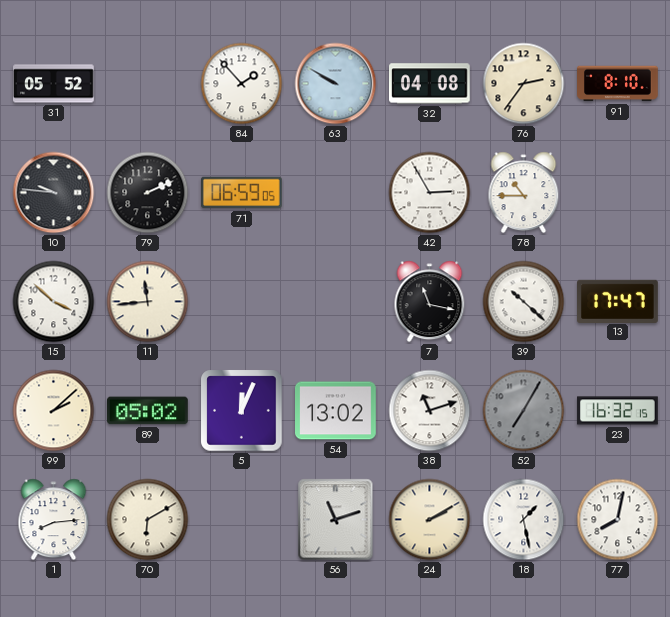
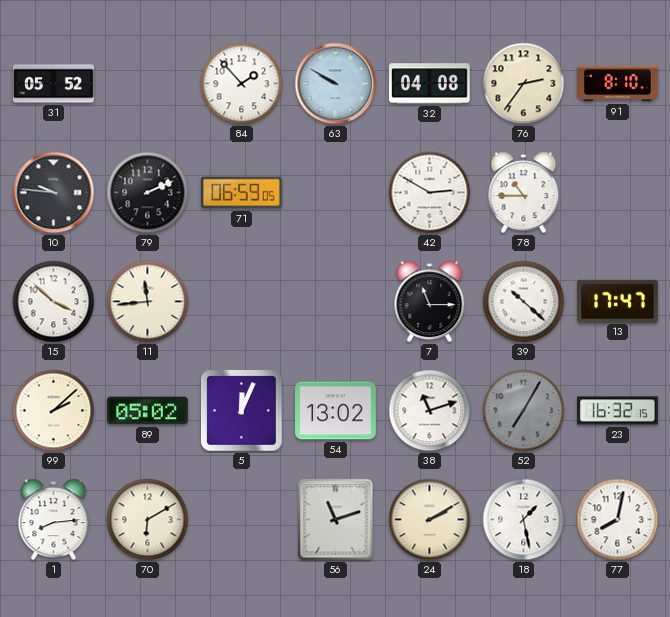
42: 2:55 -> 2:50
7: 11:17 -> 11:15
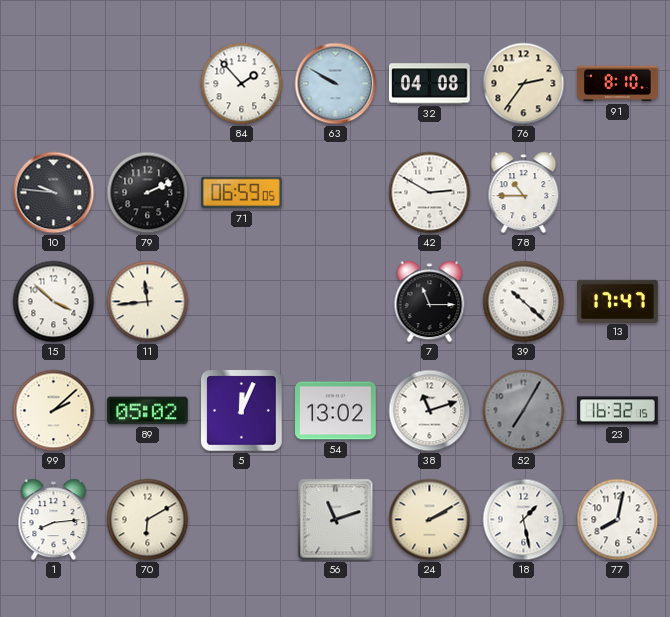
31: 05:52 -> none
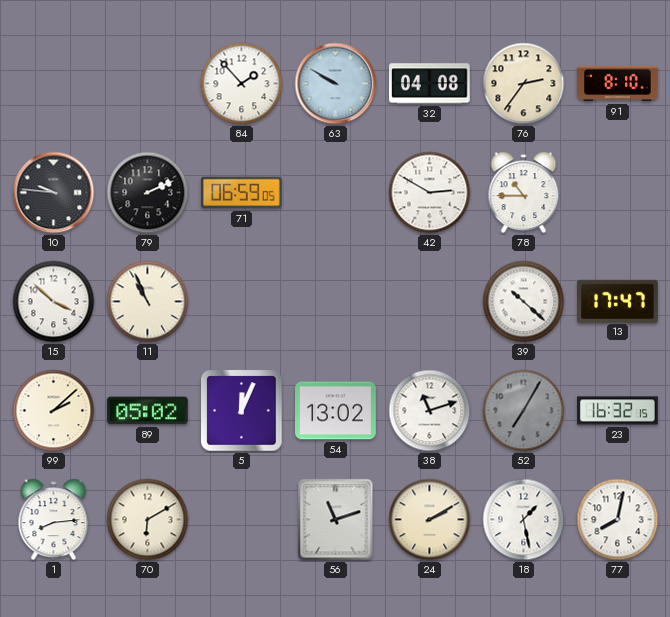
11: 11:44 -> 10:56
7: 11:15 -> none
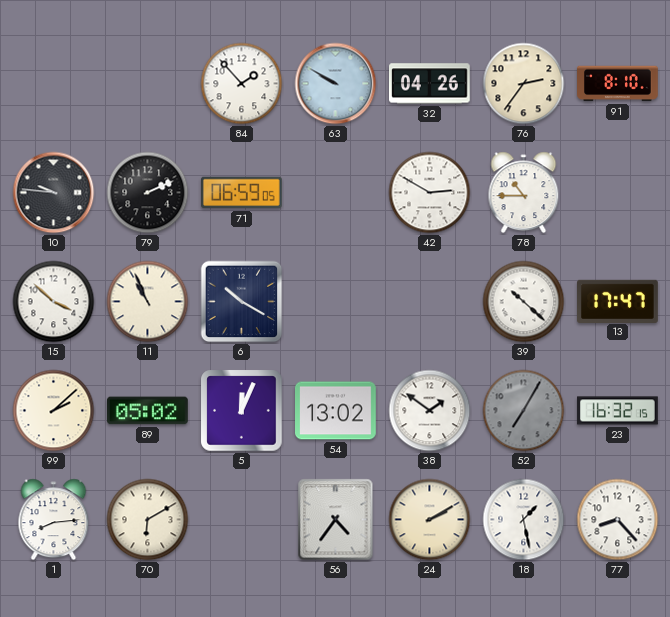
32: 04:08 -> 04:26
6: none -> 10:20
38: 11:12 -> 1:51
56: 11:12 -> 4:36
77: 8:02 -> 8:23
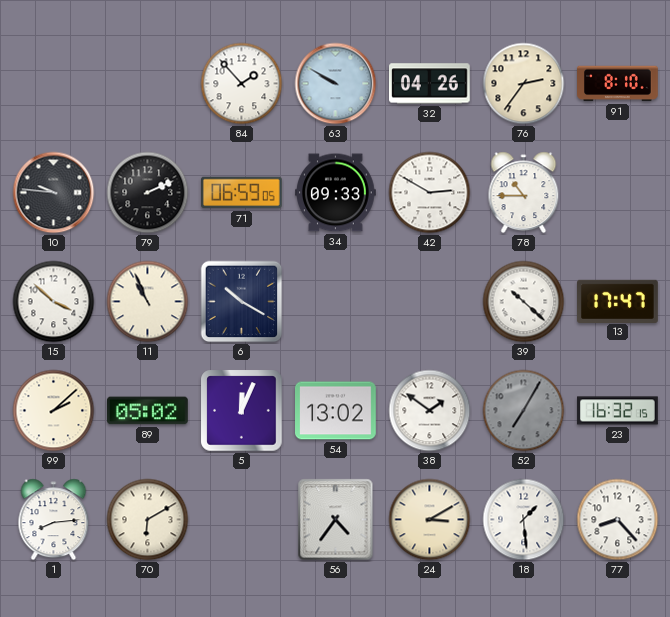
34: none -> 09:33
24: 2:10 -> 3:10
18: 1:28 -> 1:29
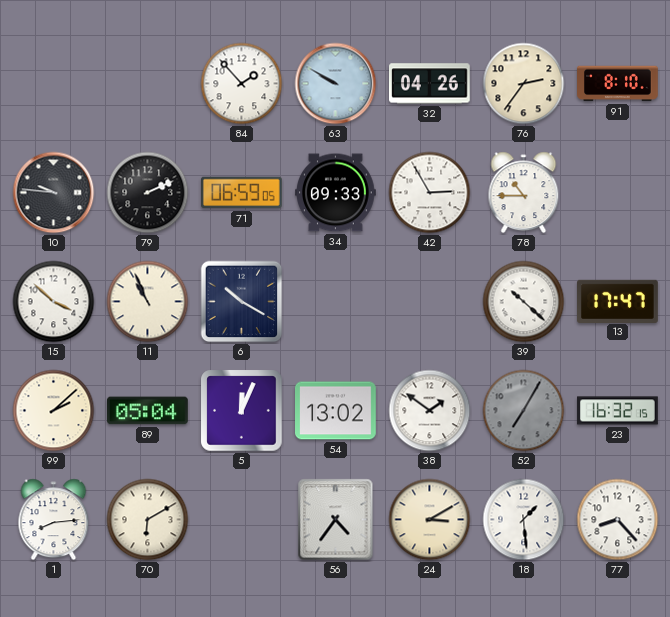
42: 2:50 -> 2:55
89: 05:02 -> 05:04
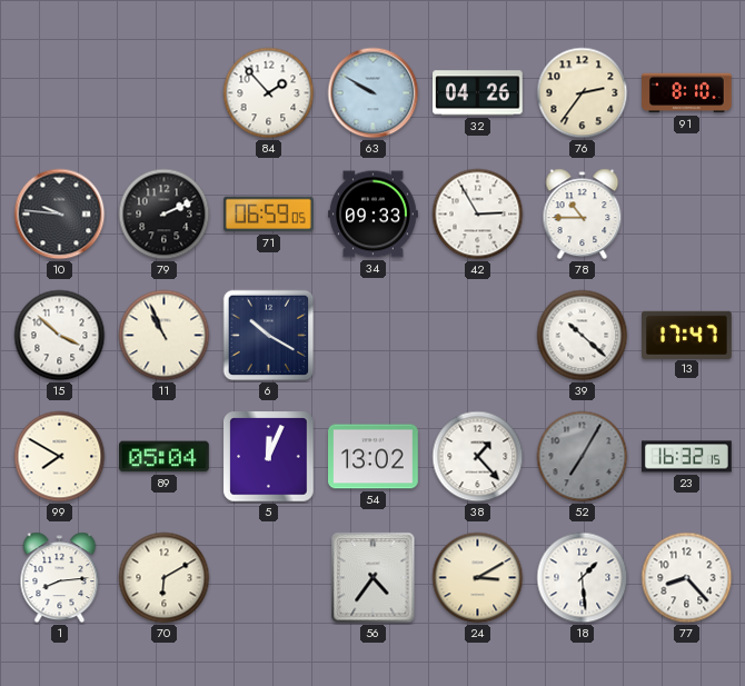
99: 2:08 -> 7:50
38: 1:51 -> 1:23
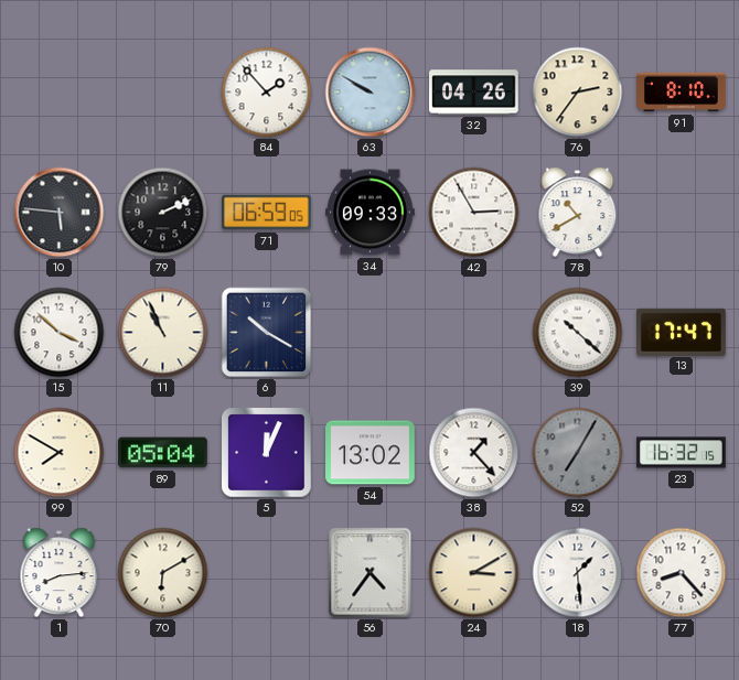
10: 9:46 -> 5:46
78: 10:45 -> 10:40
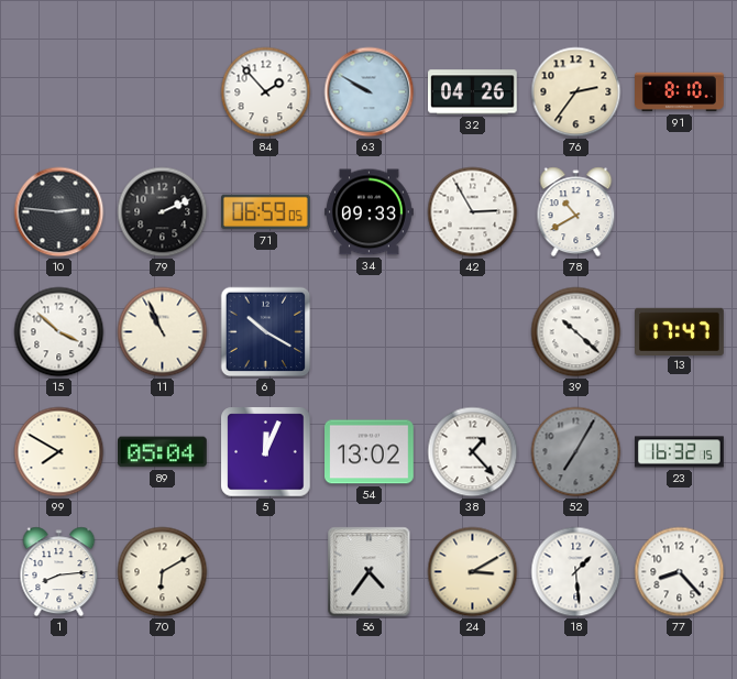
10: 5:46 -> 2:46
